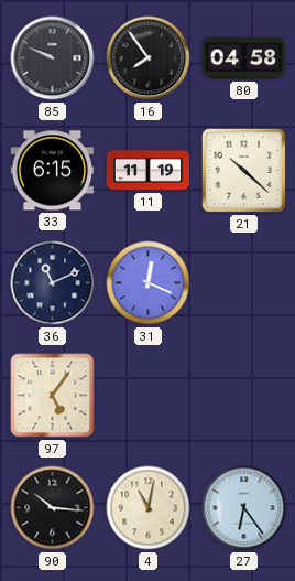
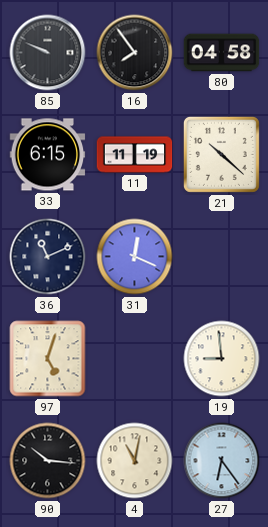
97: 5:06 -> 5:03
19: none -> 8:59
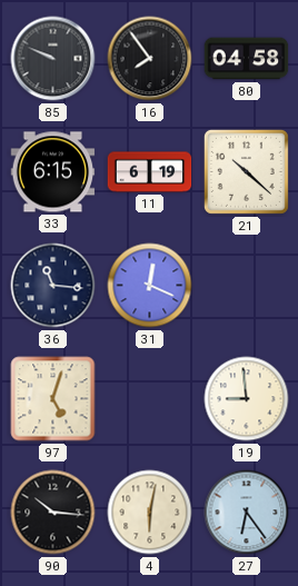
11: 11:19 -> 6:19
36: 11:11 -> 11:16
4: 11:02 -> 6:02
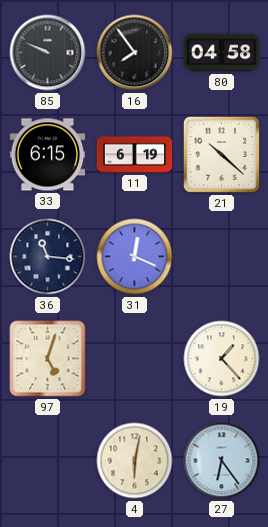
19: 8:59 -> 1:23
90: 10:16 -> none
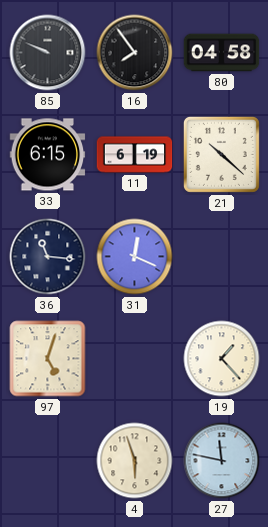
4: 6:02 -> 5:57
27: 6:24 -> 11:47
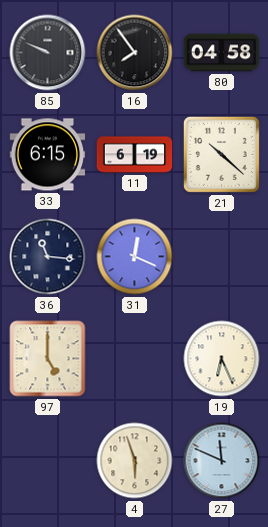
97: 5:03 -> 5:00
19: 1:23 -> 6:26
27: 11:47 -> 11:49
